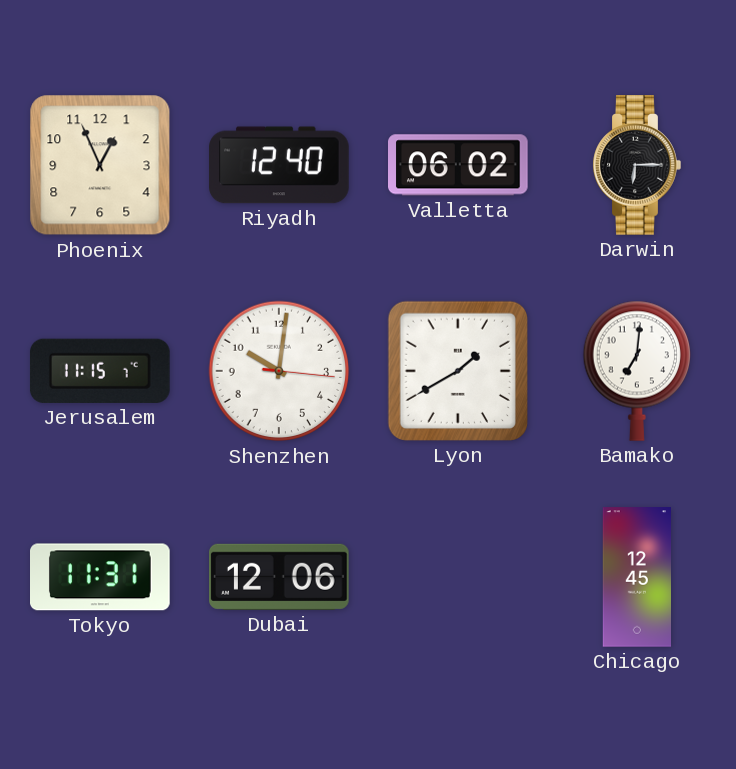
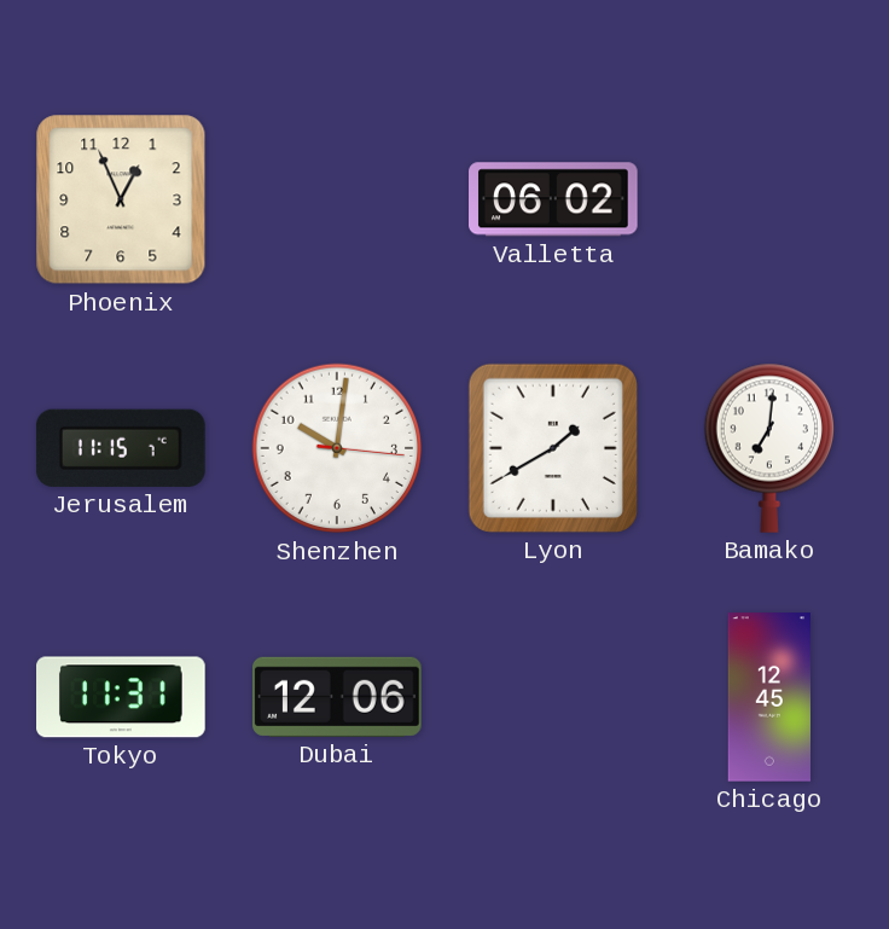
Riyadh: 12:40 -> none
Darwin: 6:15 -> none
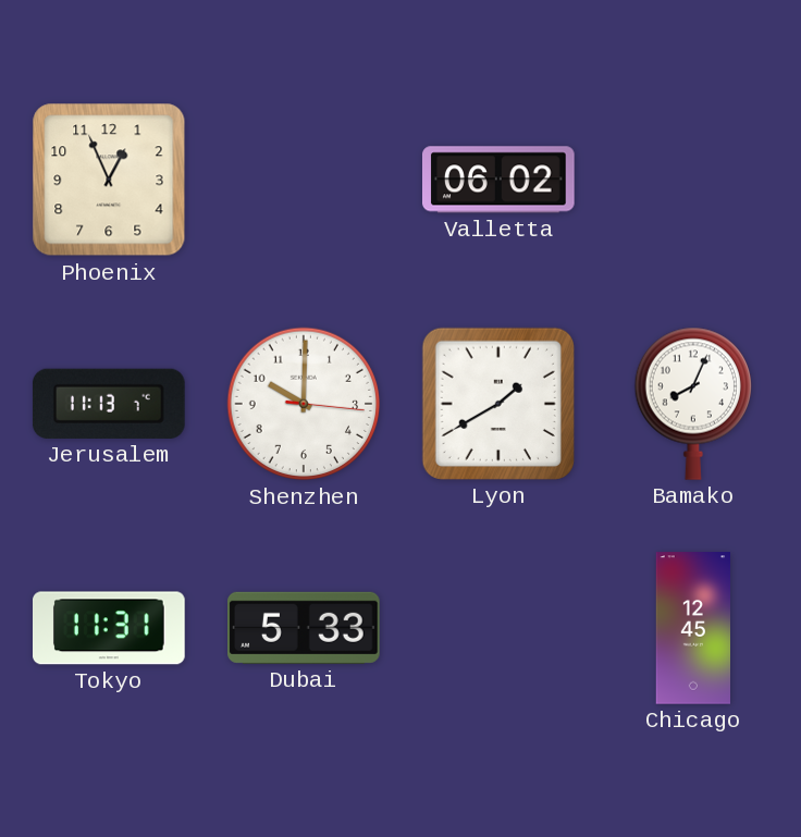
Jerusalem: 11:15 -> 11:13
Shenzhen: 10:01 -> 10:00
Bamako: 7:01 -> 8:04
Dubai: 12:06 -> 5:33
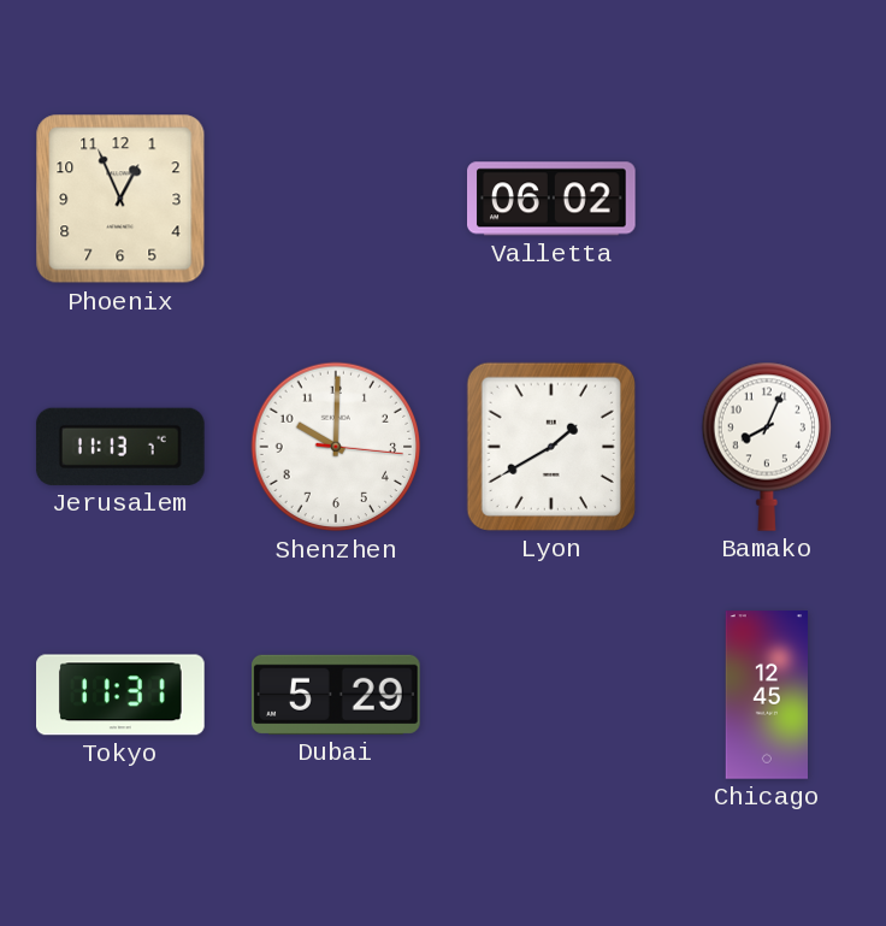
Dubai: 5:33 -> 5:29
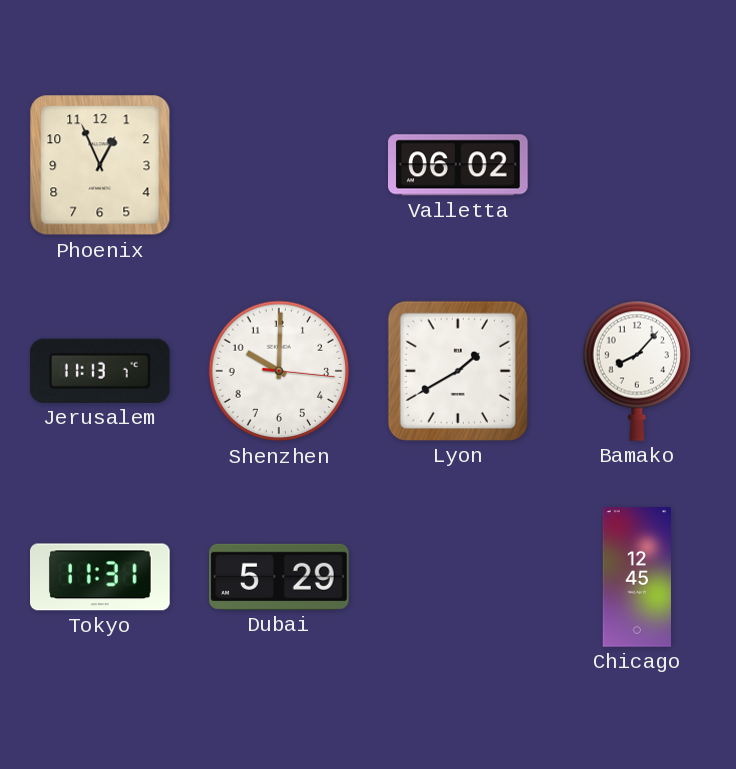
Bamako: 8:04 -> 8:07
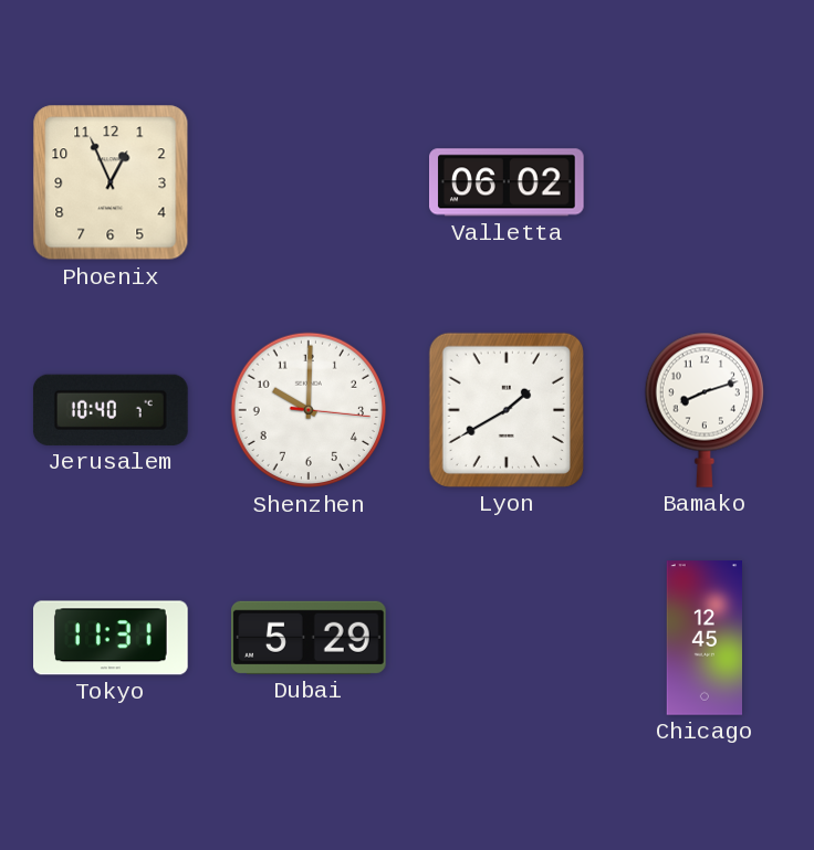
Jerusalem: 11:13 -> 10:40
Bamako: 8:07 -> 8:12
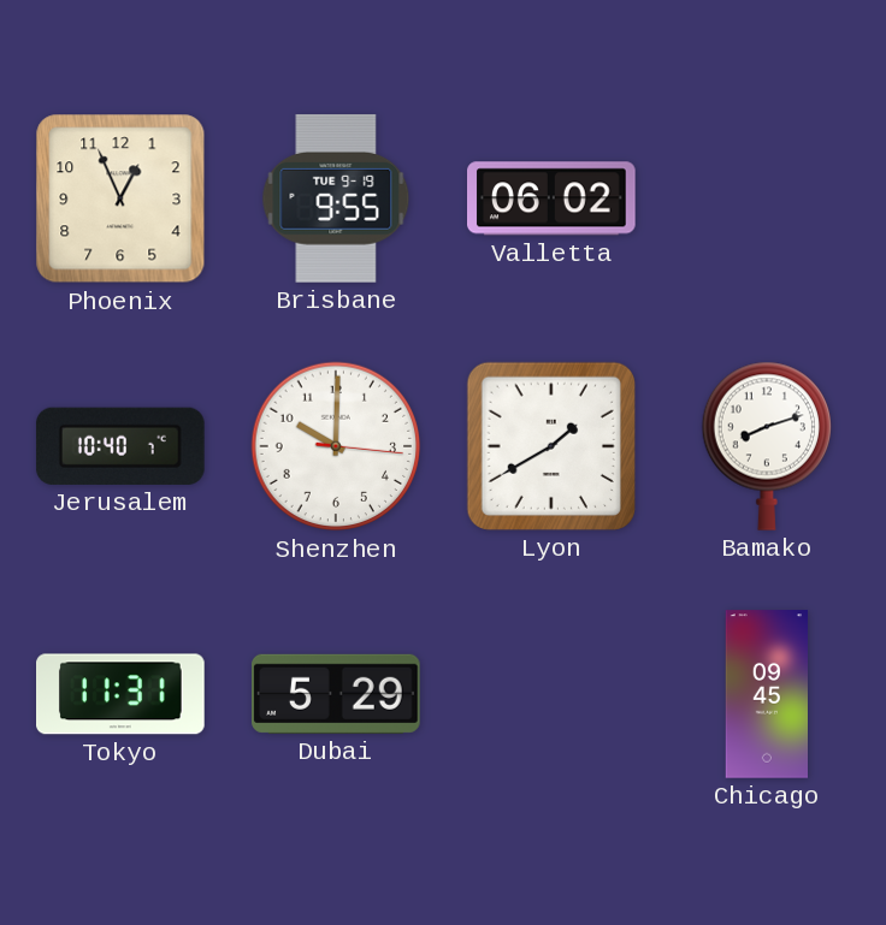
Brisbane: none -> 9:55
Chicago: 12:45 -> 09:45
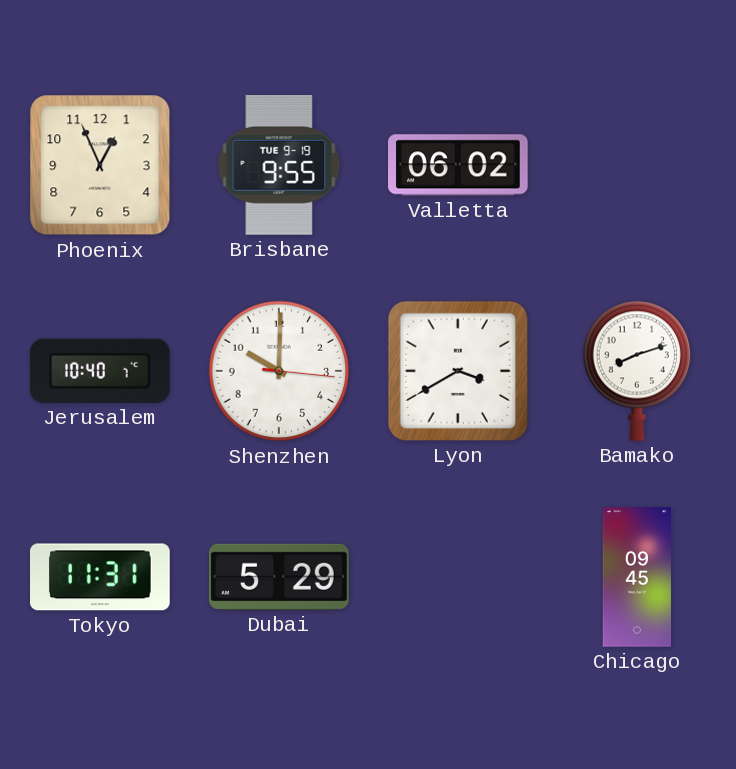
Lyon: 1:40 -> 3:40
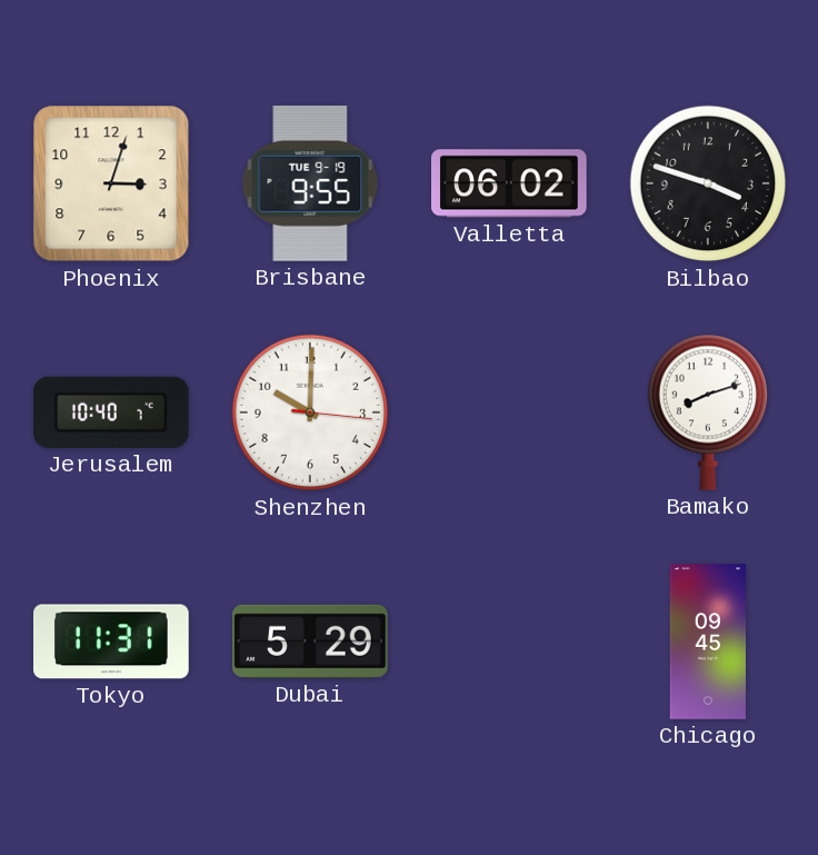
Phoenix: 12:56 -> 3:03
Bilbao: none -> 3:48
Lyon: 3:40 -> none
